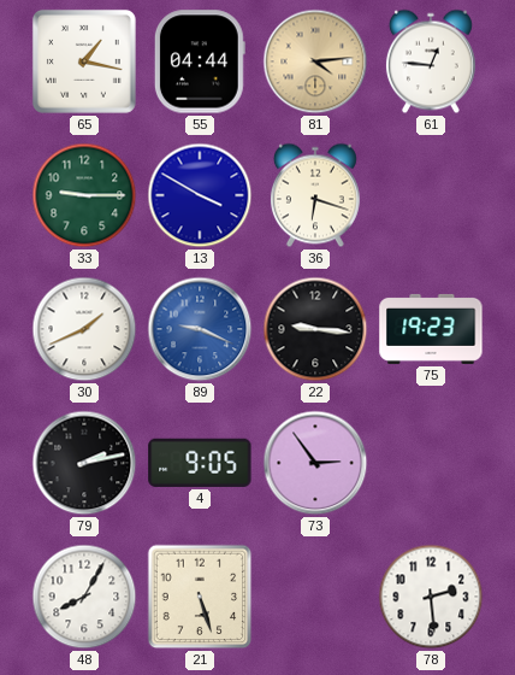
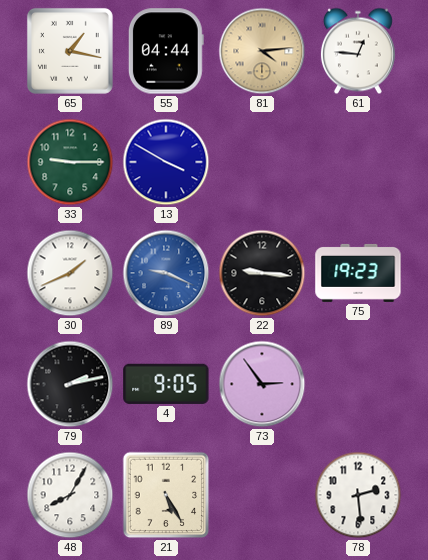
36: 6:18 -> none
21: 5:27 -> 5:25
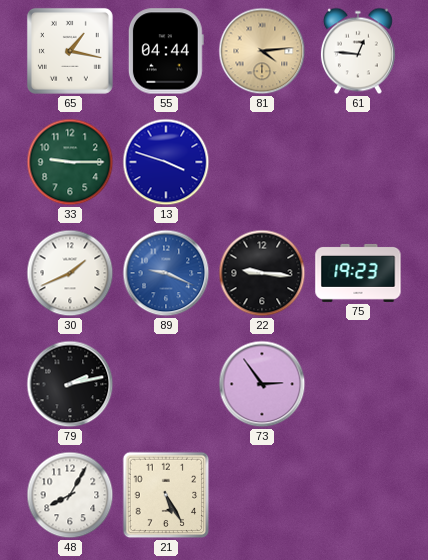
13: 3:50 -> 3:48
4: 9:05 -> none
78: 2:29 -> none
